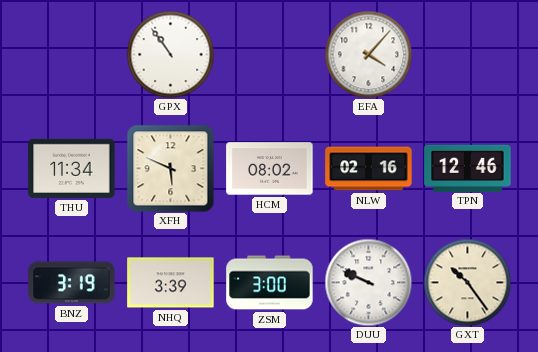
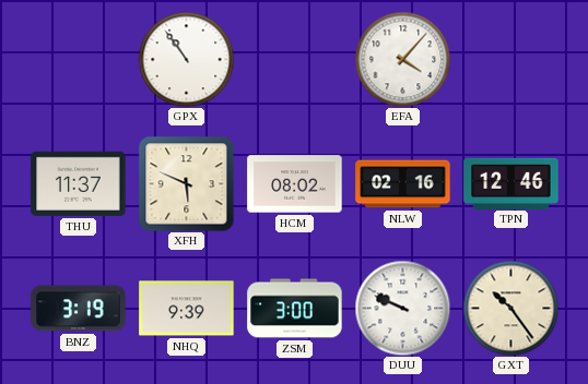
THU: 11:34 -> 11:37
NHQ: 3:39 -> 9:39
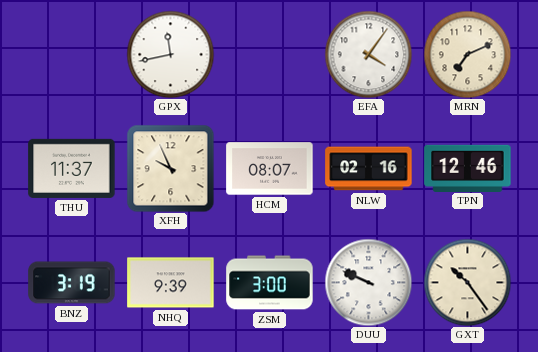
GPX: 10:54 -> 11:43
EFA: 4:07 -> 4:06
MRN: none -> 7:11
XFH: 5:49 -> 9:56
HCM: 08:02 -> 08:07
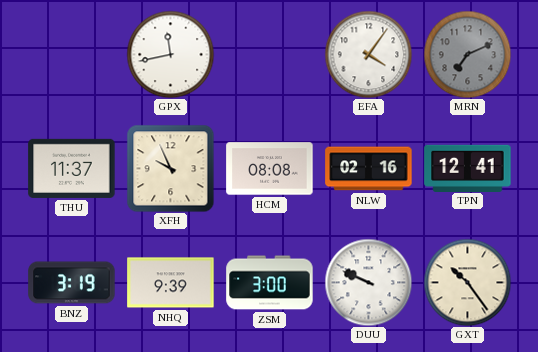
MRN dial: cream -> grey
HCM: 08:07 -> 08:08
TPN: 12:46 -> 12:41
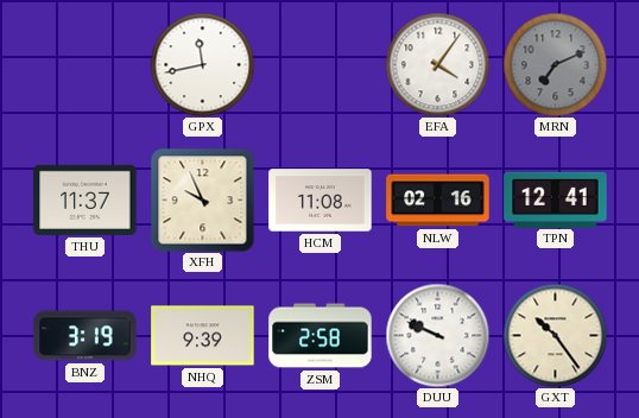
HCM: 08:08 -> 11:08
ZSM: 3:00 -> 2:58
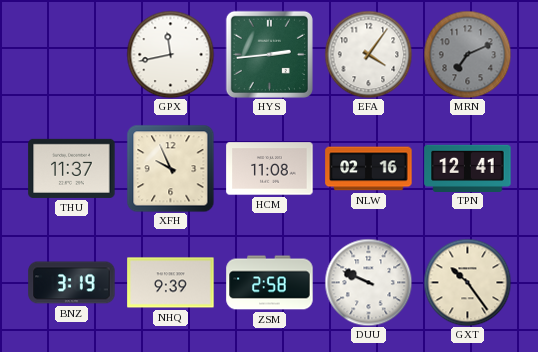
HYS: none -> 2:44
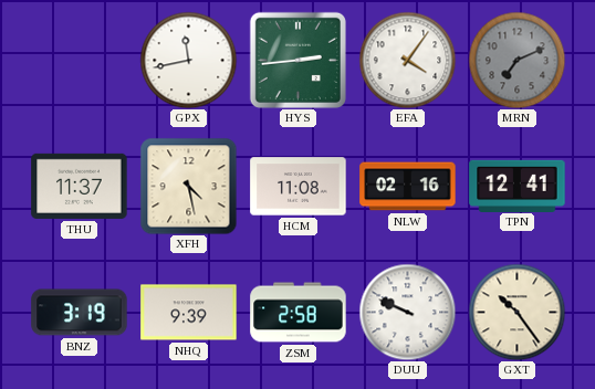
XFH: 9:56 -> 4:28
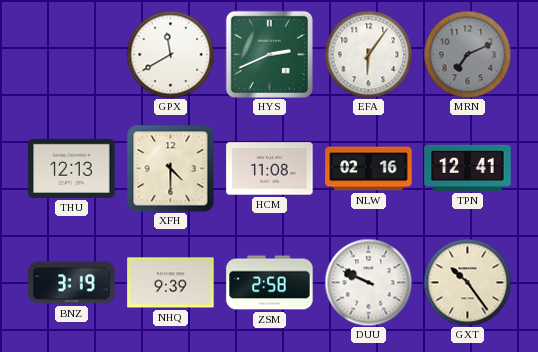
GPX: 11:43 -> 11:40
HYS: 2:44 -> 2:41
EFA: 4:06 -> 6:06
THU: 11:37 -> 12:13
XFH: 4:28 -> 4:30
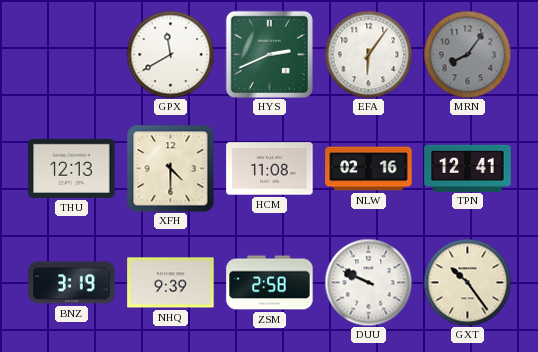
MRN: 7:11 -> 8:06
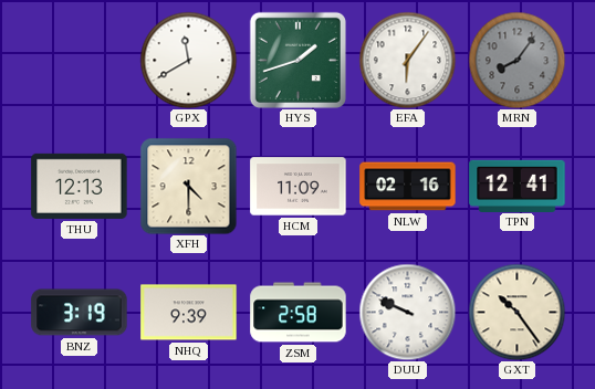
HYS: 2:41 -> 1:42
HCM: 11:08 -> 11:09
